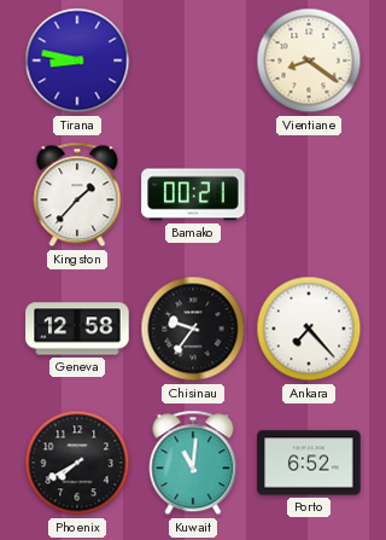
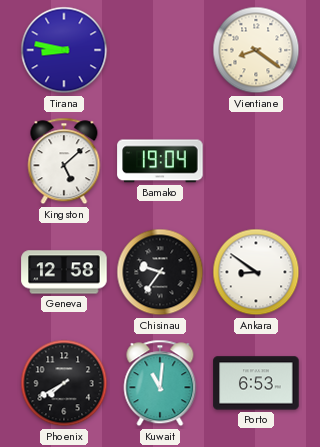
Kingston: 1:37 -> 5:08
Bamako: 00:21 -> 19:04
Ankara: 7:23 -> 8:51
Porto: 6:52 -> 6:53
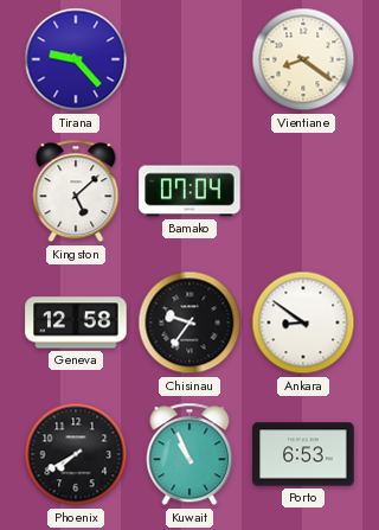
Tirana: 8:47 -> 9:23
Bamako: 19:04 -> 07:04
Kuwait: 11:01 -> 10:56
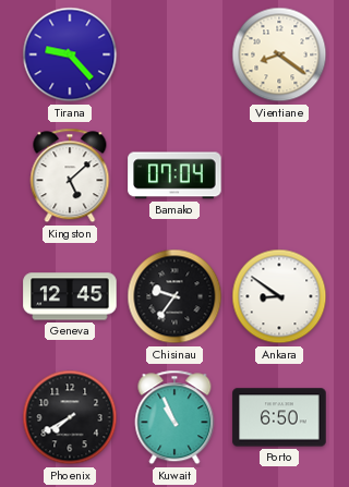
Geneva: 12:58 -> 12:45
Porto: 6:53 -> 6:50
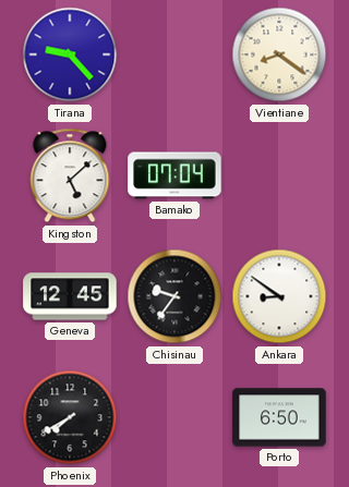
Kuwait: 10:56 -> none
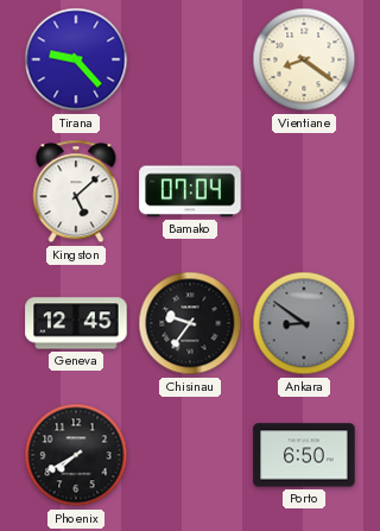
Ankara dial: white -> grey
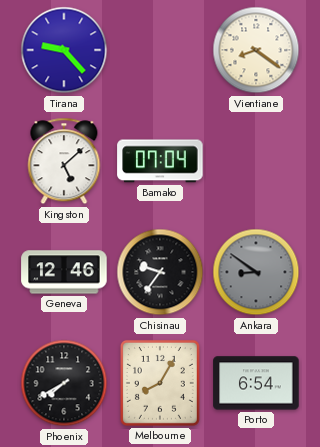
Geneva: 12:45 -> 12:46
Melbourne: none -> 8:05
Porto: 6:50 -> 6:54
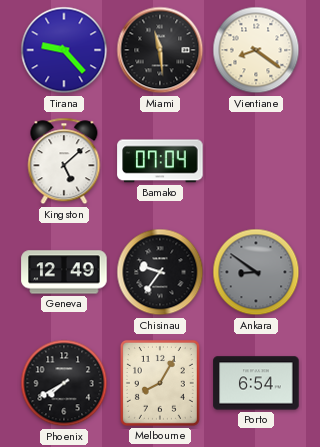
Miami: none -> 11:29
Geneva: 12:46 -> 12:49
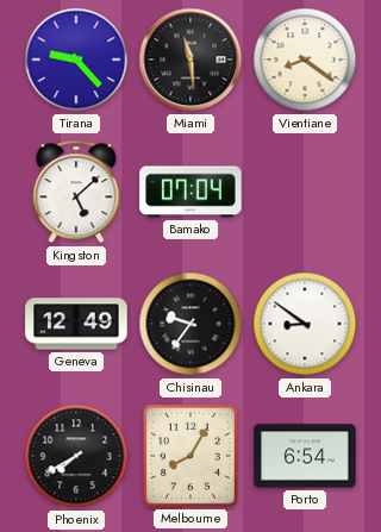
Ankara dial: grey -> white
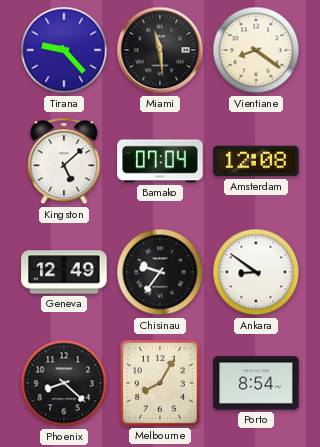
Amsterdam: none -> 12:08
Phoenix: 7:40 -> 8:22
Porto: 6:54 -> 8:54
